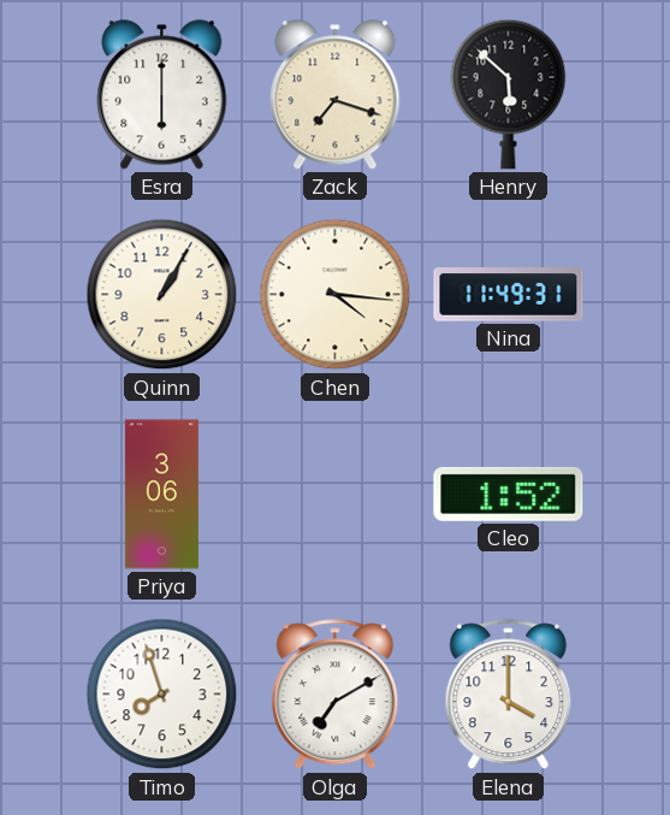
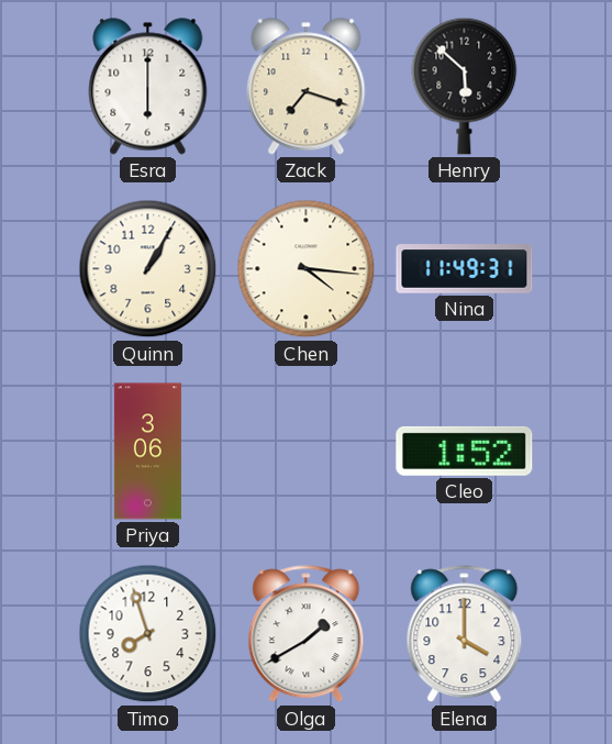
Olga: 7:10 -> 1:40
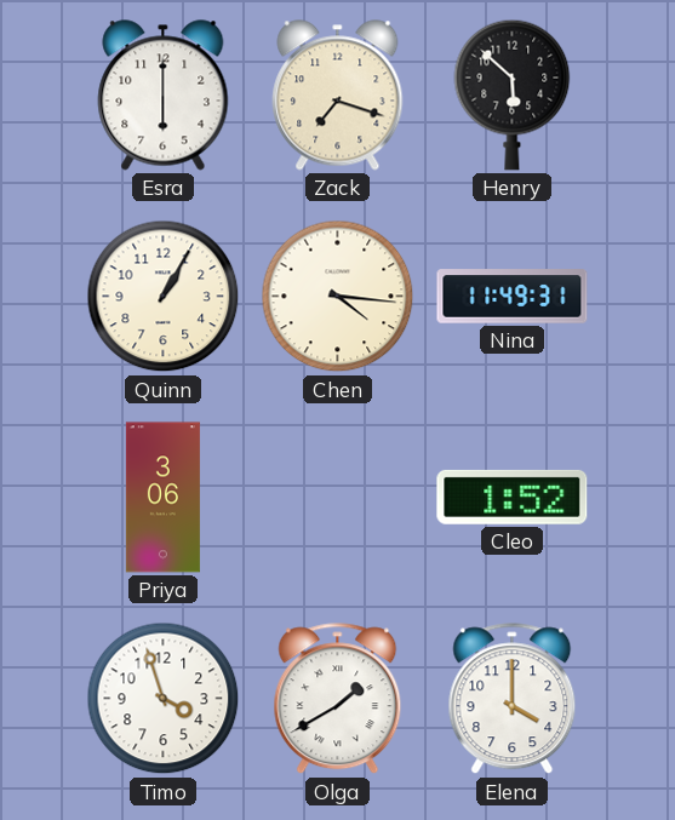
Timo: 7:57 -> 3:57
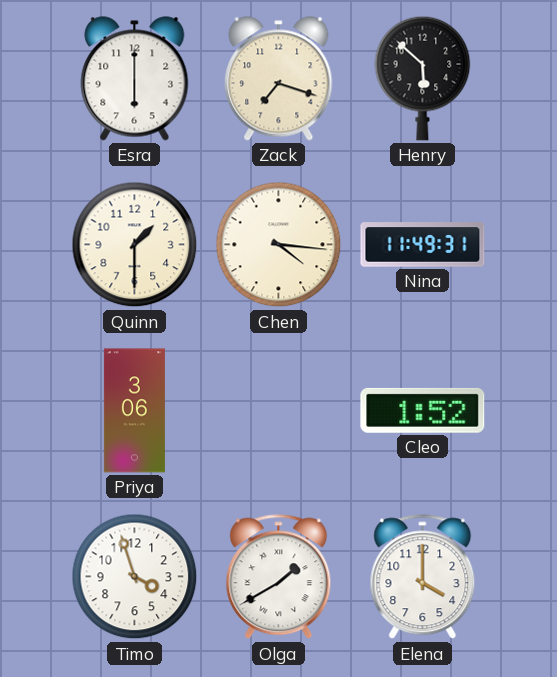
Quinn: 1:05 -> 1:30
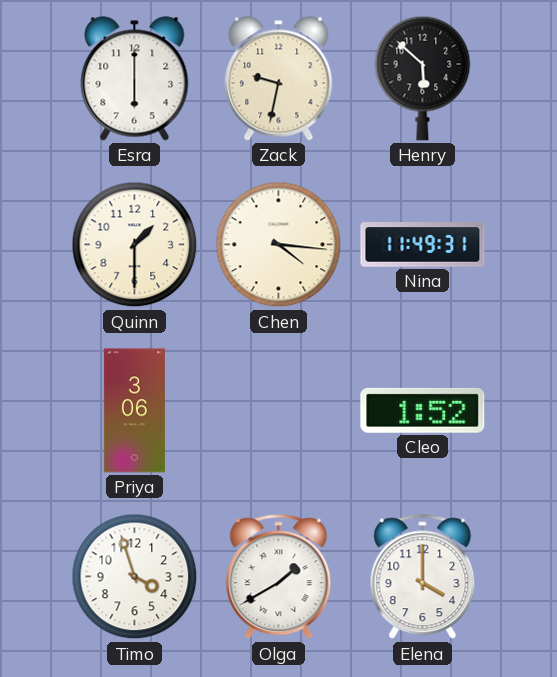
Zack: 7:18 -> 9:32
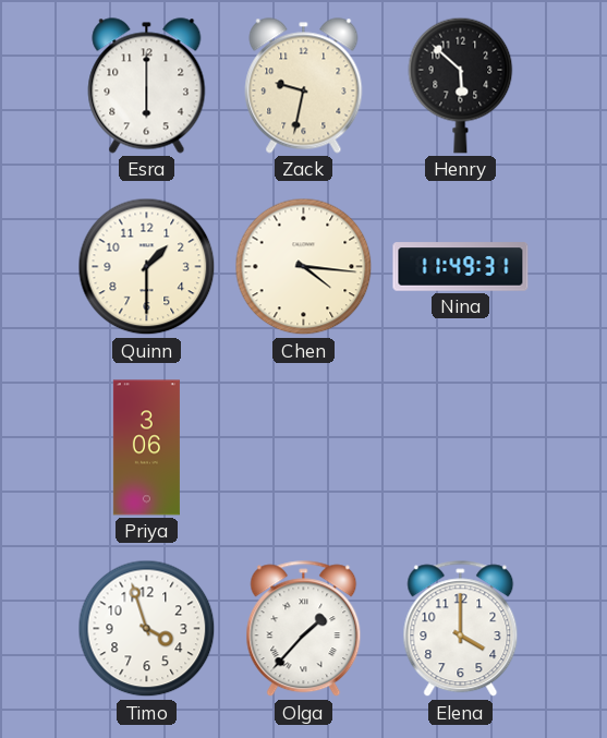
Cleo: 1:52 -> none
Olga: 1:40 -> 1:37
